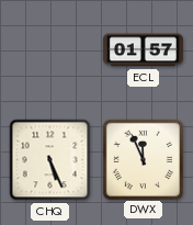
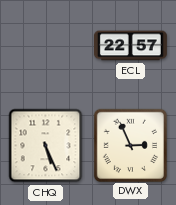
ECL: 01:57 -> 22:57
DWX: 11:56 -> 2:56
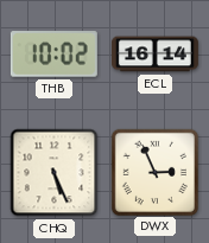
THB: none -> 10:02
ECL: 22:57 -> 16:14
